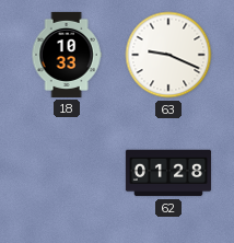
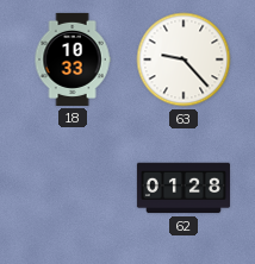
63: 9:19 -> 9:23
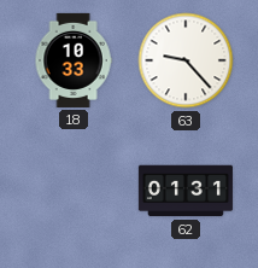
62: 01:28 -> 01:31
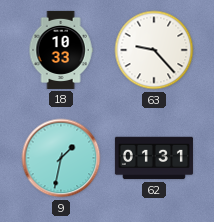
9: none -> 1:32
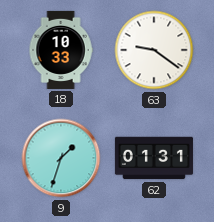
63: 9:23 -> 9:21
9: 1:32 -> 1:33
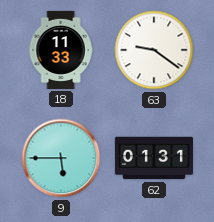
18: 10:33 -> 11:33
9: 1:33 -> 5:45
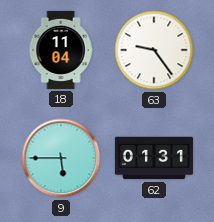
18: 11:33 -> 11:04
63: 9:21 -> 9:24
